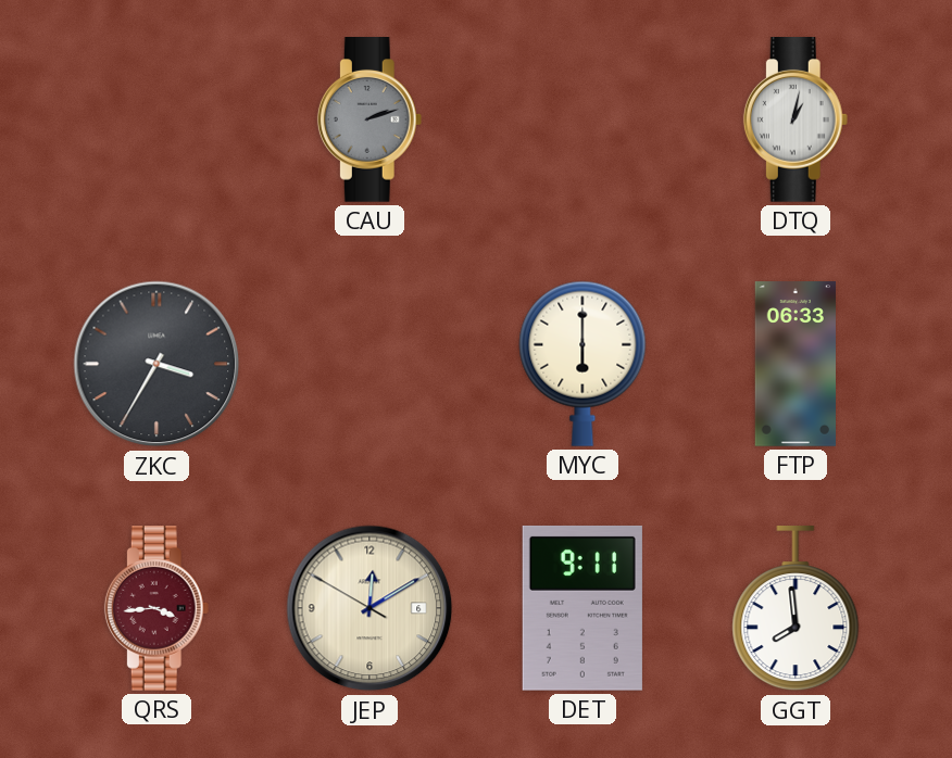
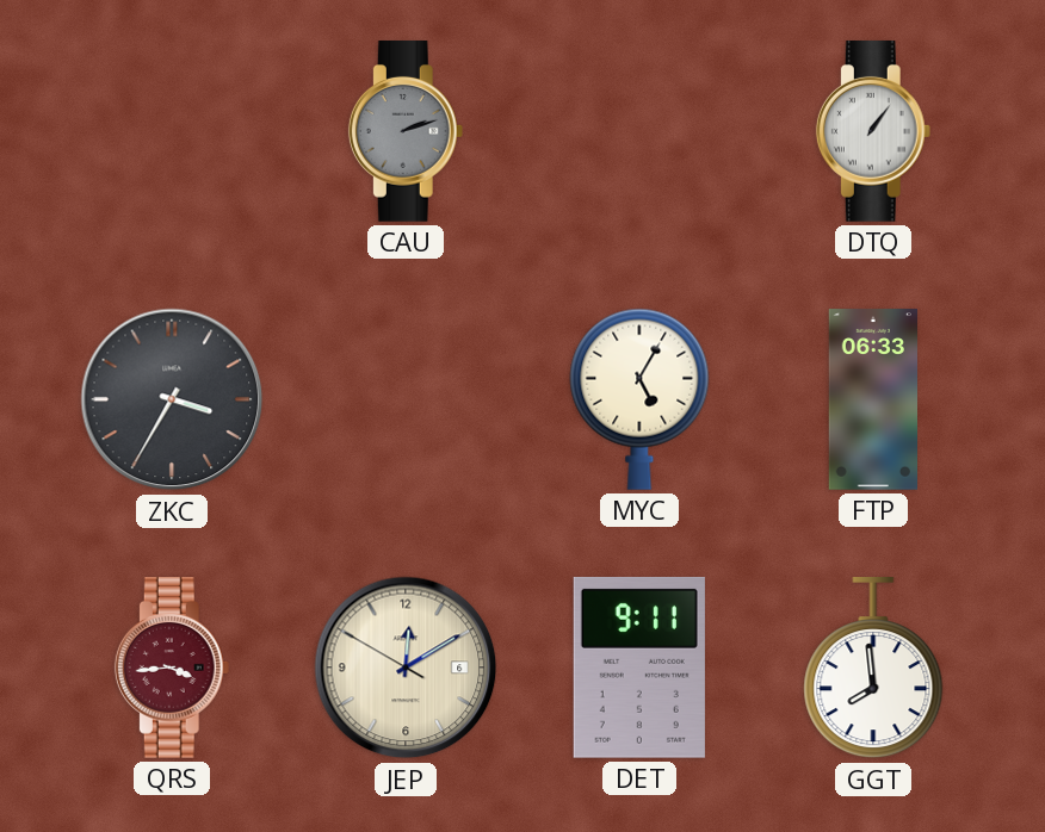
DTQ: 1:02 -> 1:06
MYC: 6:00 -> 5:05
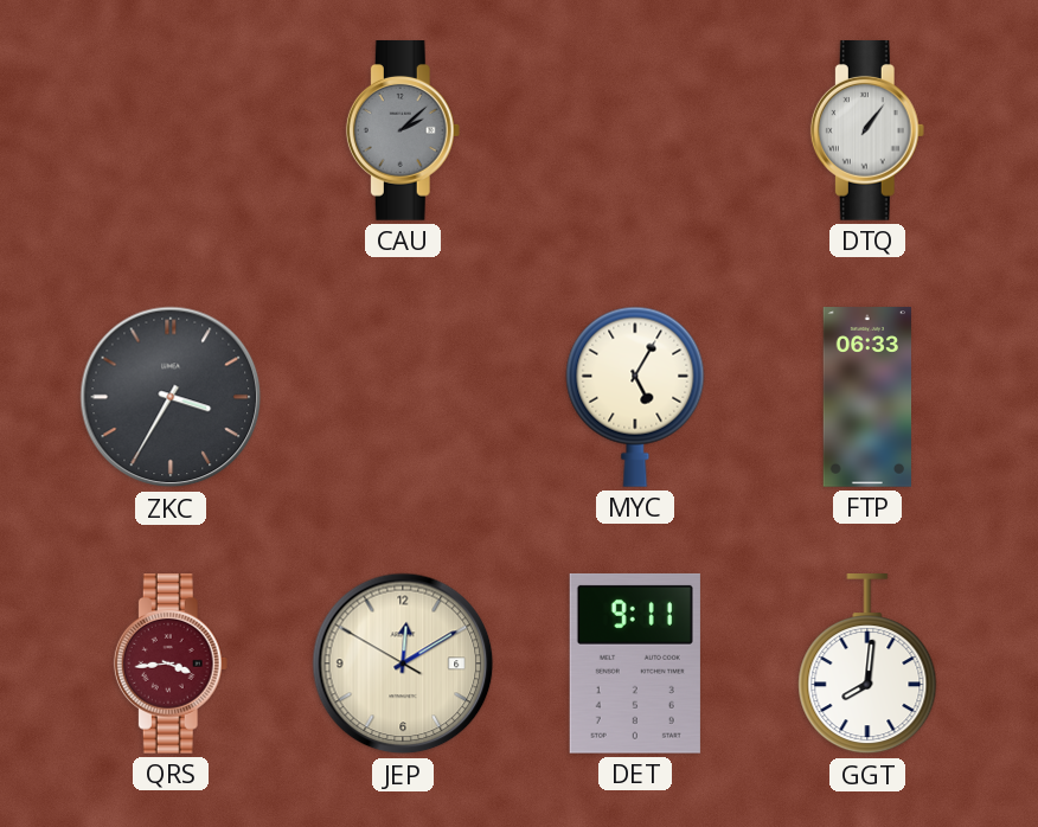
CAU: 2:12 -> 2:08
GGT: 7:59 -> 8:01
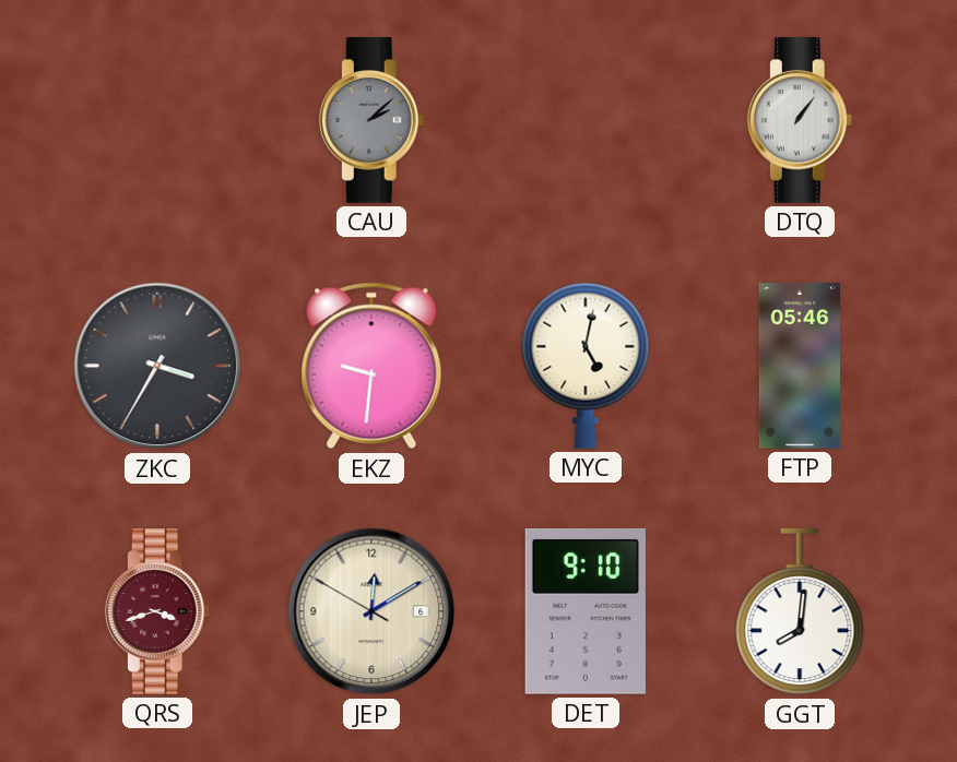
EKZ: none -> 9:31
MYC: 5:05 -> 5:02
FTP: 06:33 -> 05:46
QRS: 3:44 -> 3:42
DET: 9:11 -> 9:10
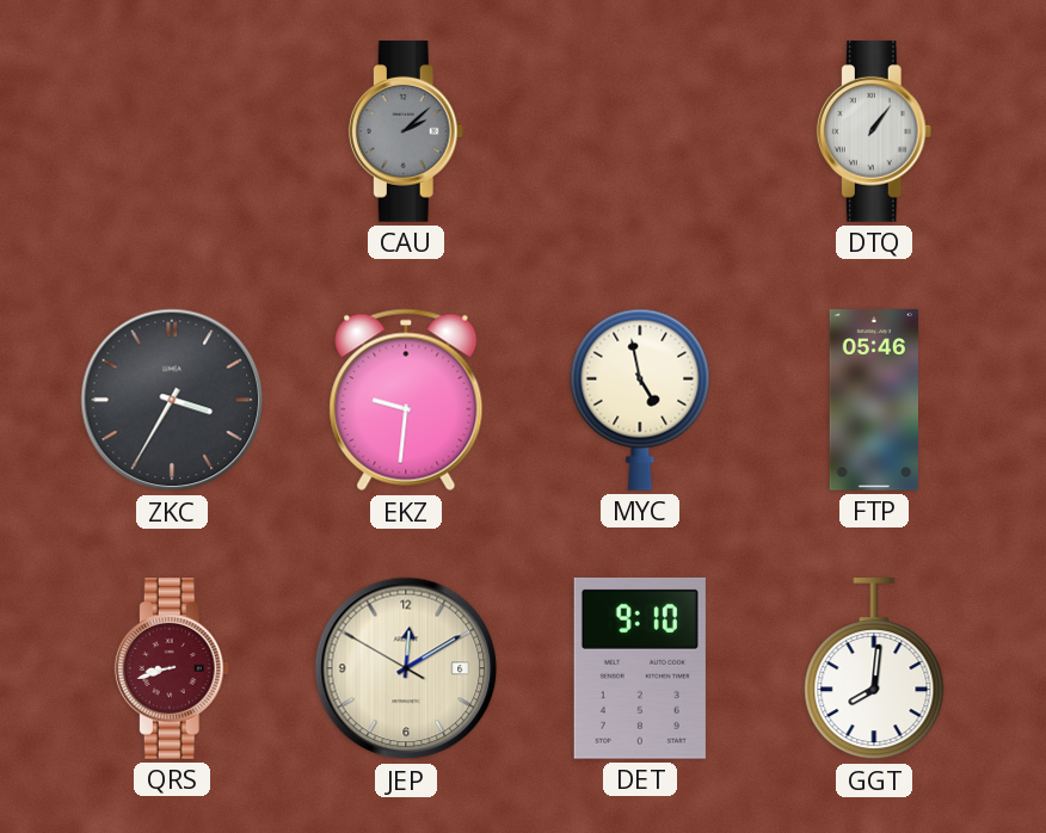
MYC: 5:02 -> 4:58
QRS: 3:42 -> 8:42
